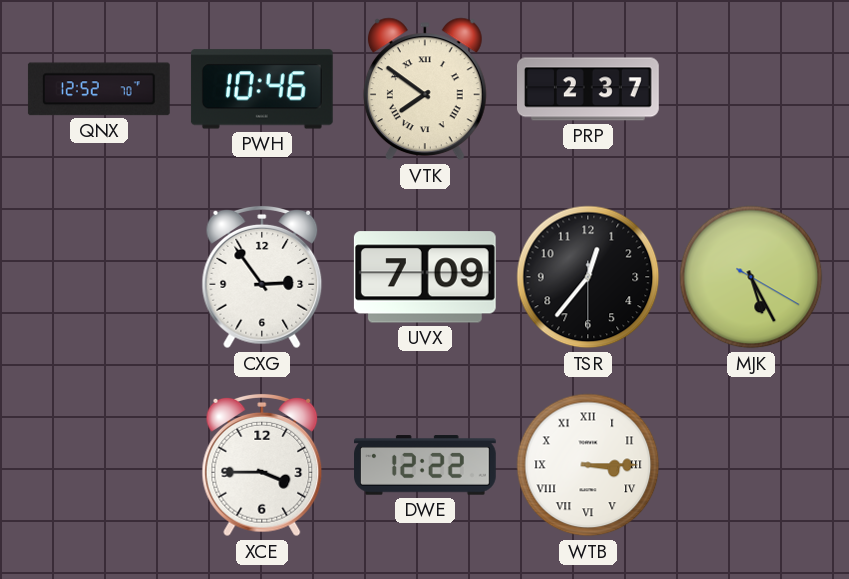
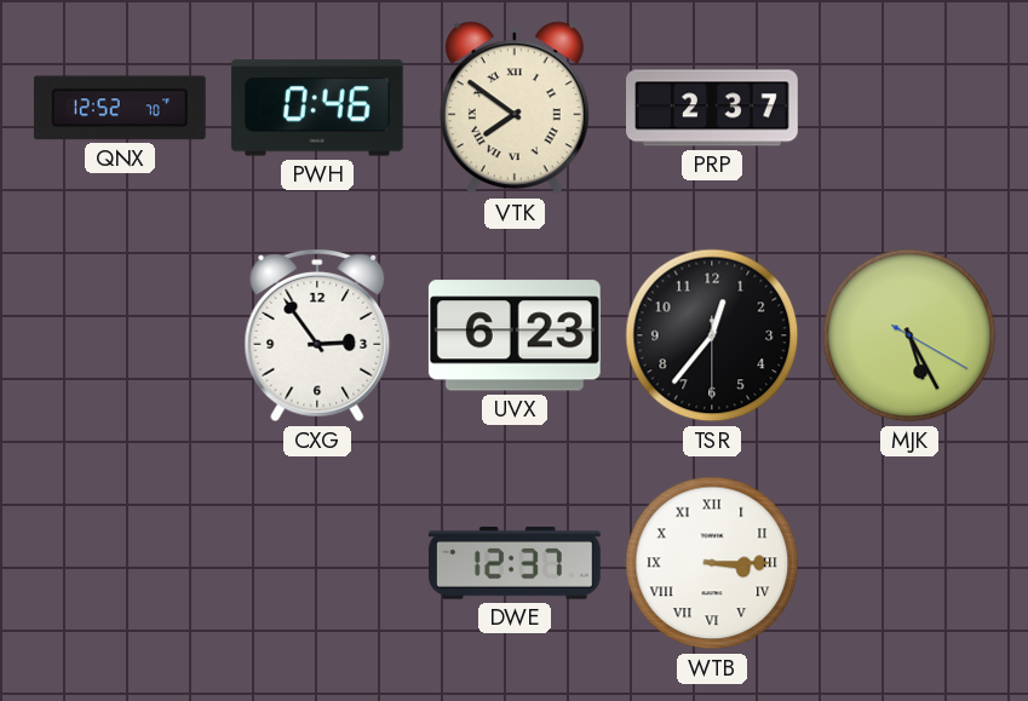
PWH: 10:46 -> 0:46
UVX: 7:09 -> 6:23
XCE: 3:45 -> none
DWE: 12:22 -> 12:37
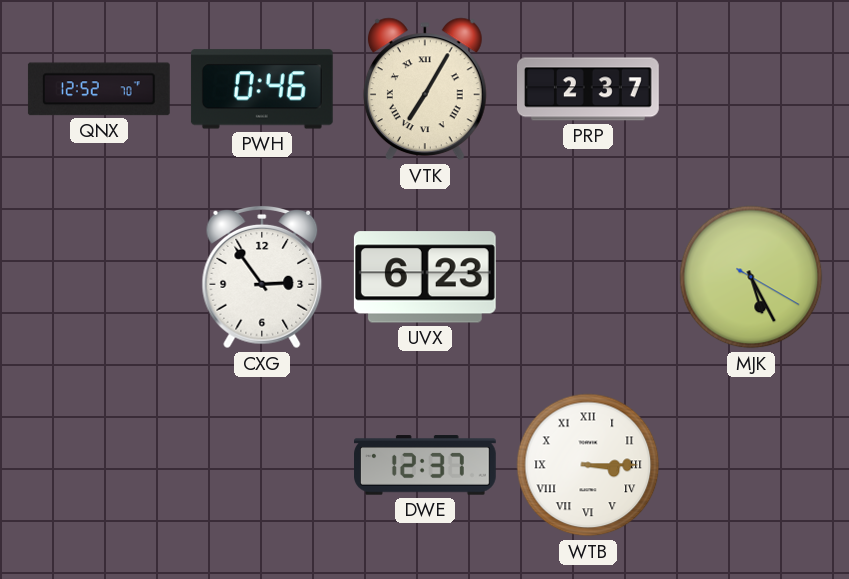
VTK: 7:51 -> 7:05
TSR: 12:36 -> none
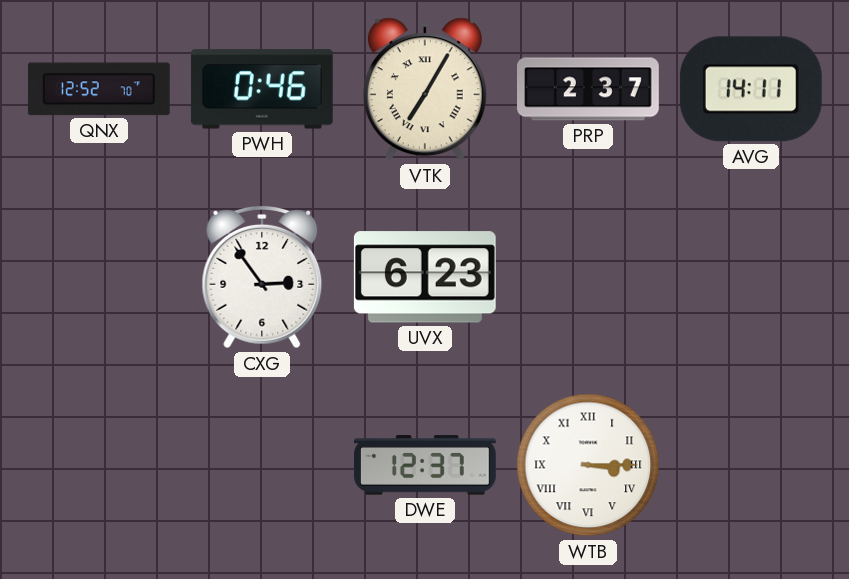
AVG: none -> 14:11
MJK: 5:25 -> none
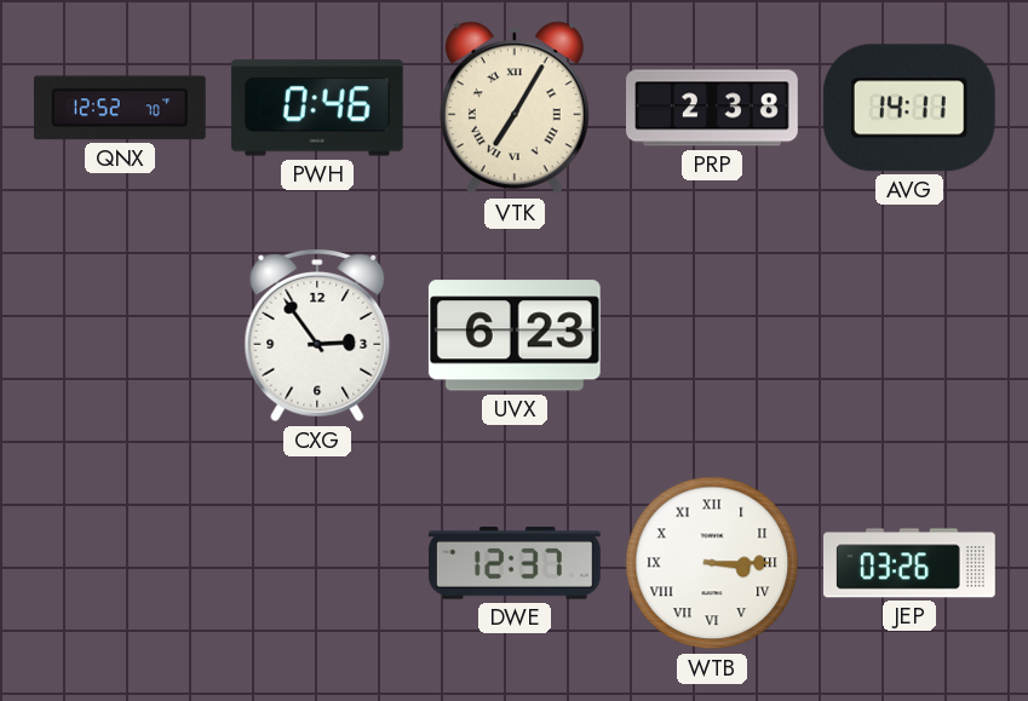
PRP: 2:37 -> 2:38
JEP: none -> 03:26
